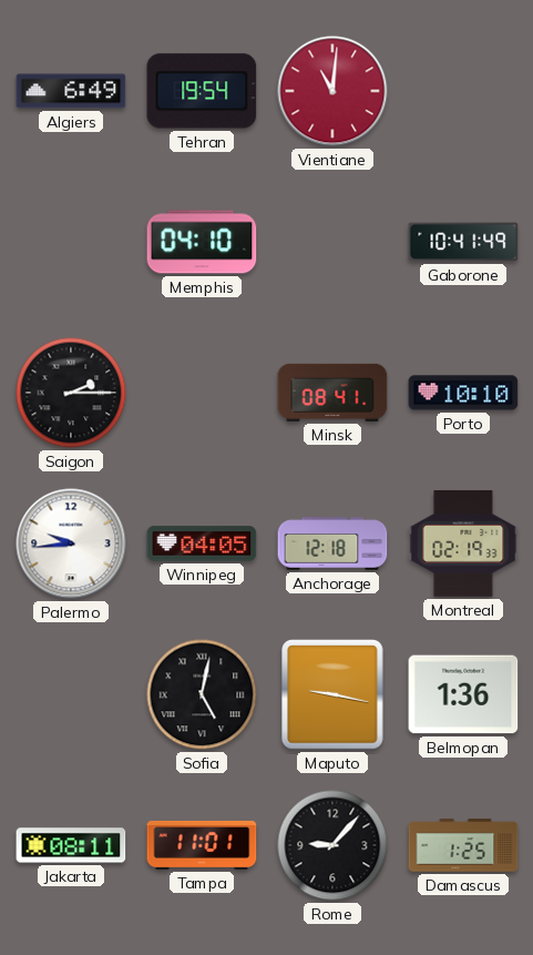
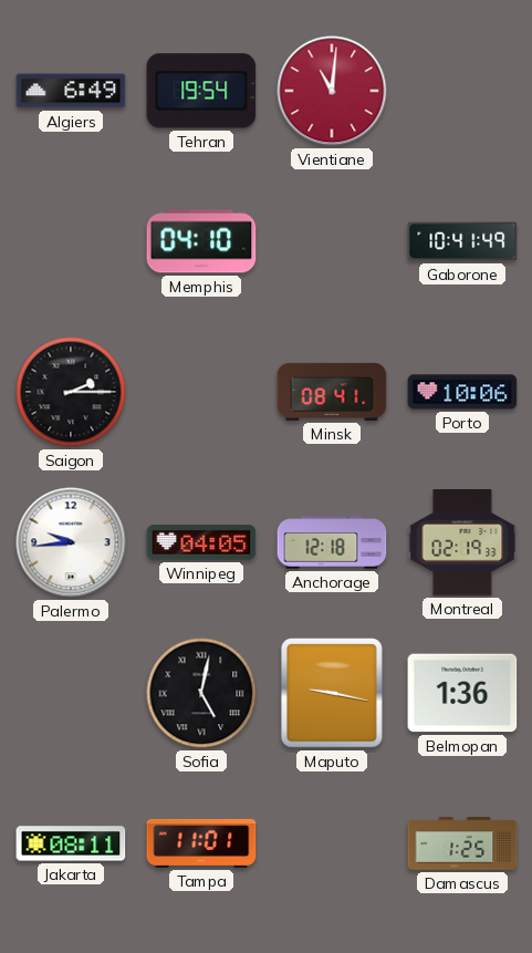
Porto: 10:10 -> 10:06
Rome: 9:07 -> none
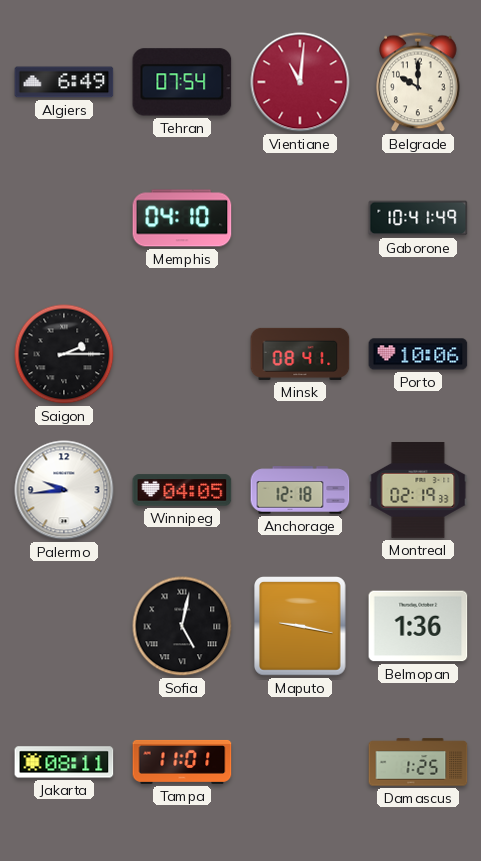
Tehran: 19:54 -> 07:54
Belgrade: none -> 10:00
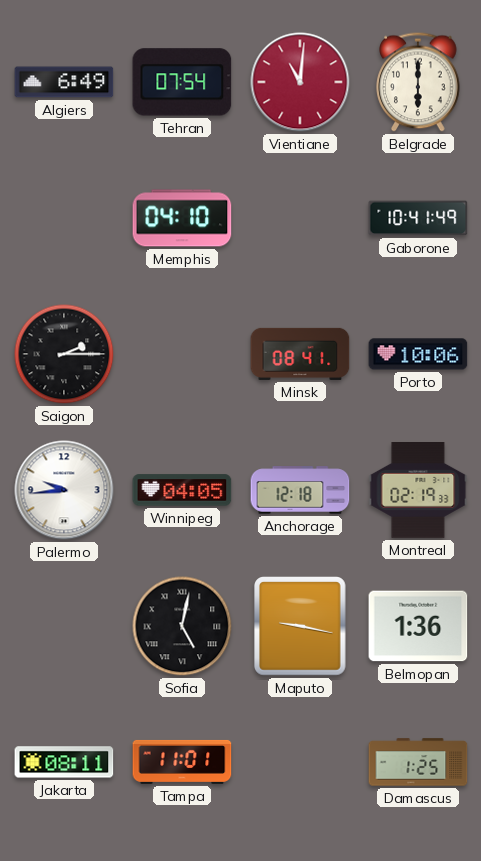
Belgrade: 10:00 -> 6:00
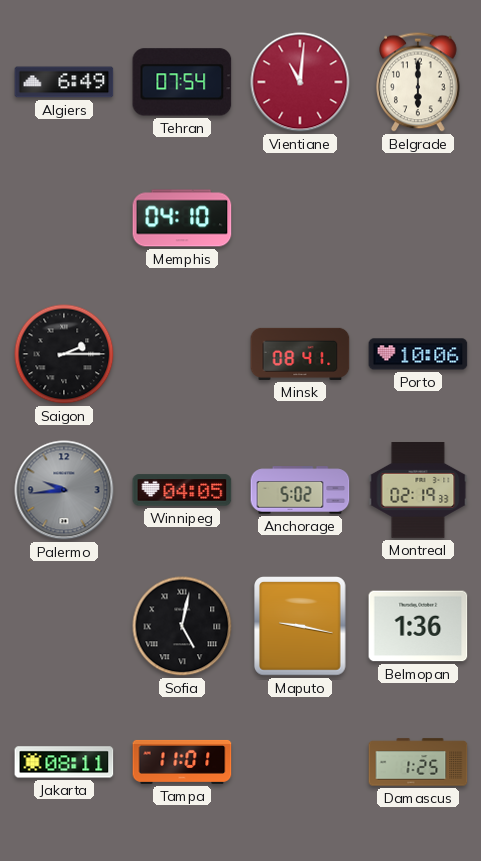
Gaborone: 10:41 -> none
Palermo dial: white -> grey
Anchorage: 12:18 -> 5:02
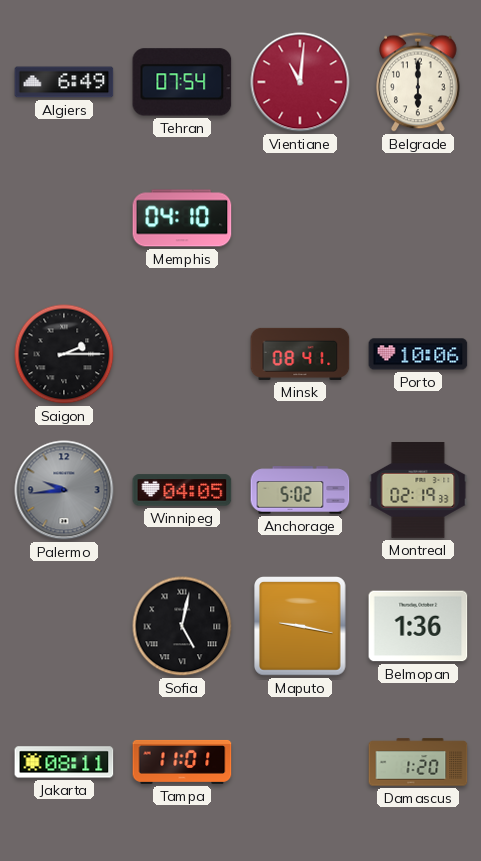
Damascus: 1:25 -> 1:20
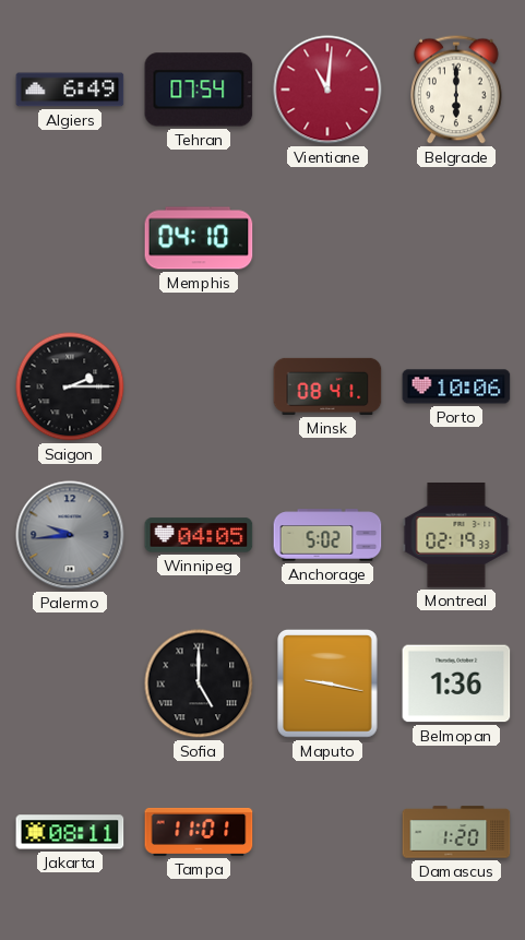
Sofia: 5:02 -> 5:00
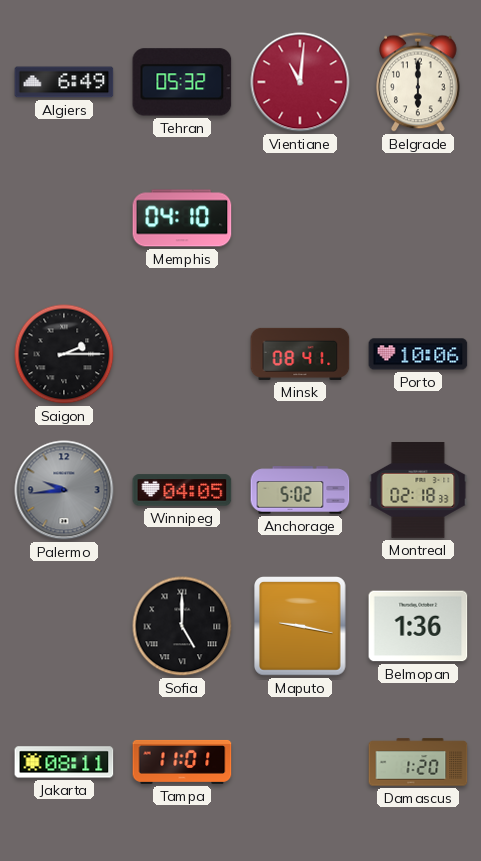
Tehran: 07:54 -> 05:32
Montreal: 02:19 -> 02:18
